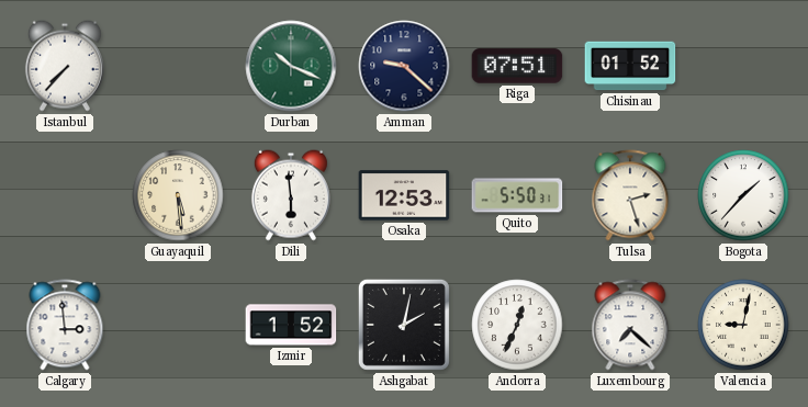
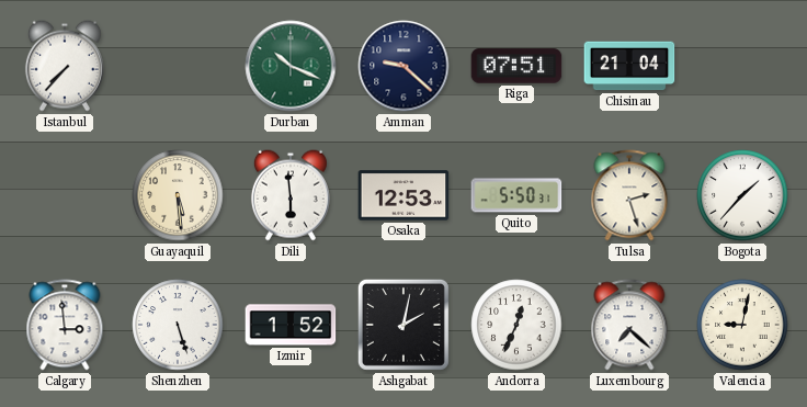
Chisinau: 01:52 -> 21:04
Shenzhen: none -> 5:27
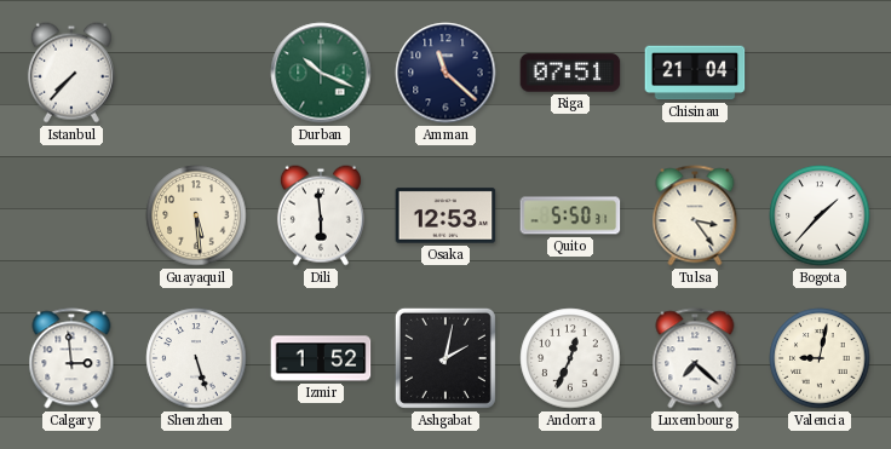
Amman: 9:22 -> 11:22
Tulsa: 2:27 -> 3:24
